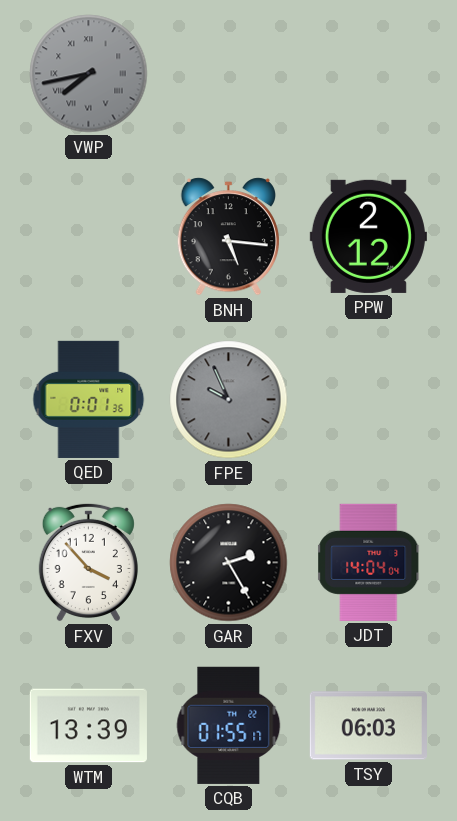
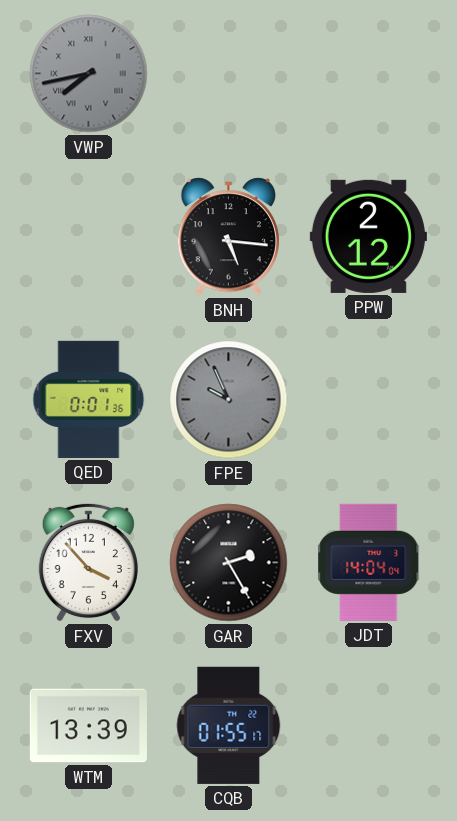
TSY: 06:03 -> none
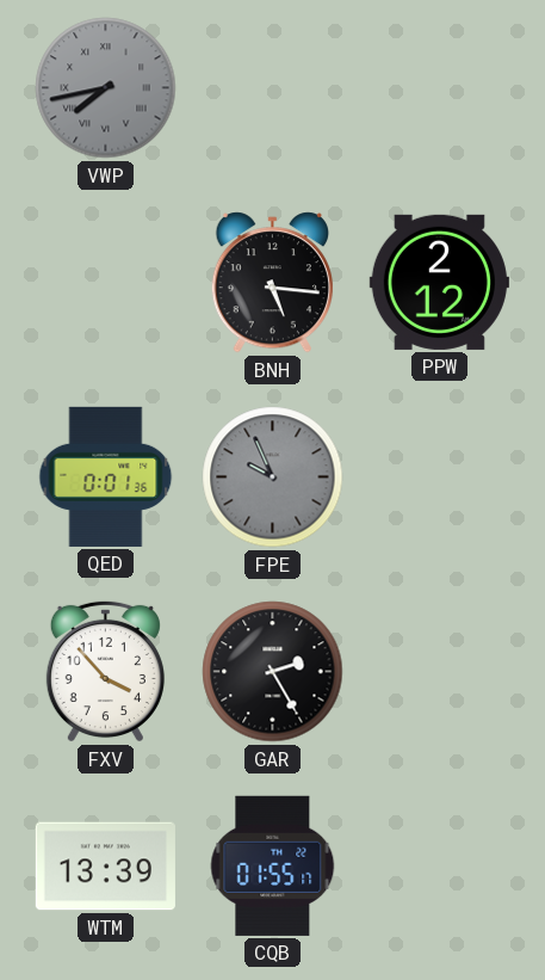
JDT: 14:04 -> none
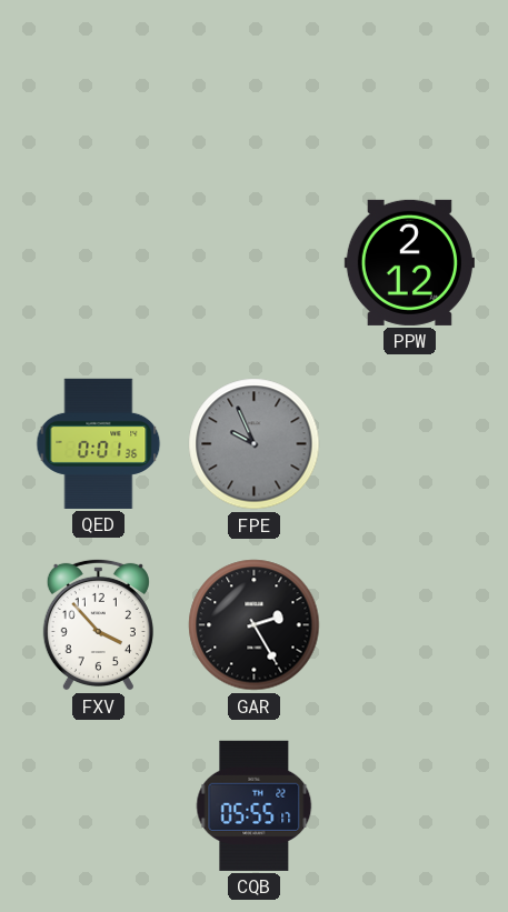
VWP: 7:43 -> none
BNH: 5:16 -> none
WTM: 13:39 -> none
CQB: 01:55 -> 05:55
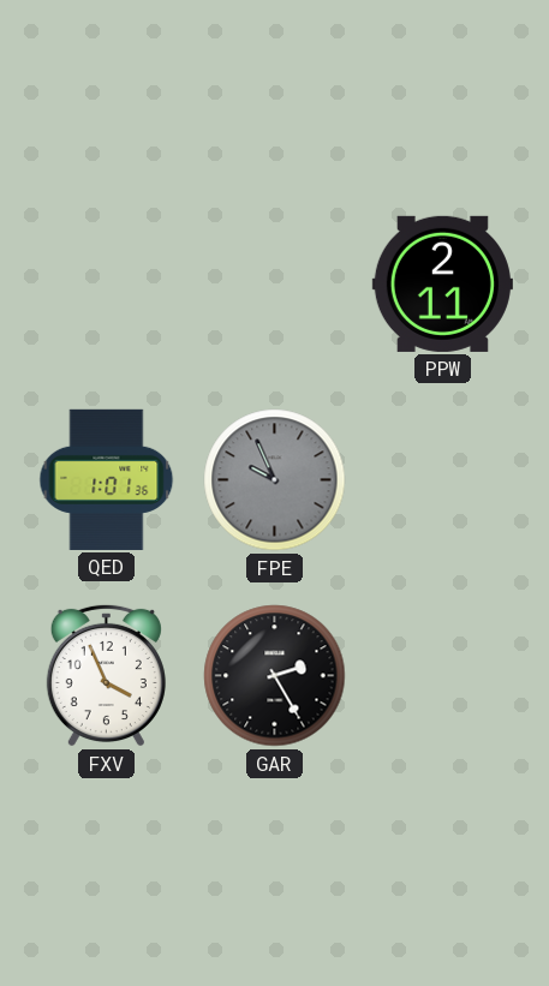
PPW: 2:12 -> 2:11
QED: 0:01 -> 1:01
FXV: 3:53 -> 3:56
CQB: 05:55 -> none
